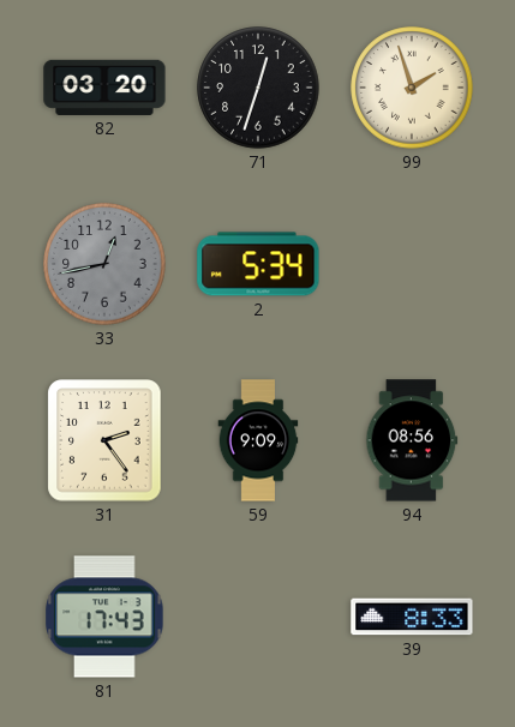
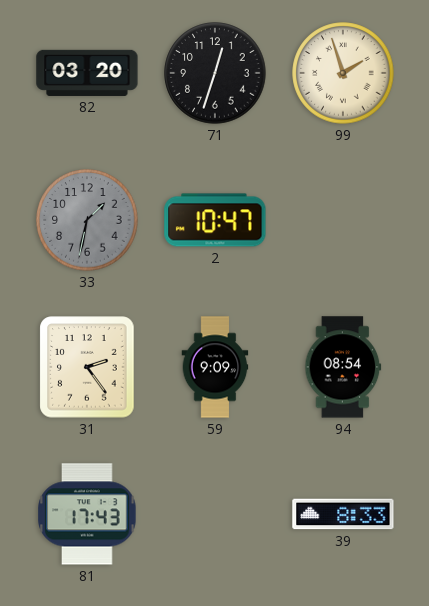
33: 12:43 -> 1:32
2: 5:34 -> 10:47
94: 08:56 -> 08:54
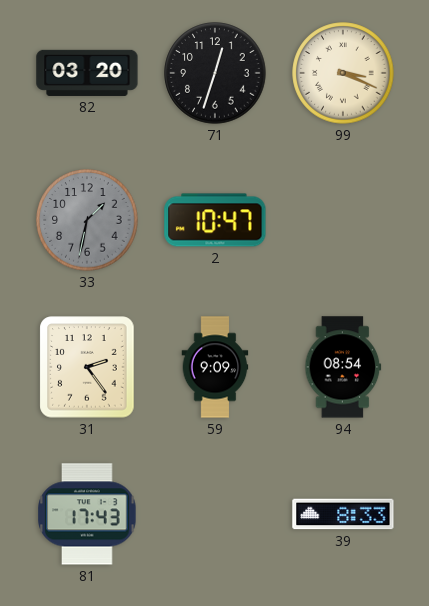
99: 1:57 -> 3:19
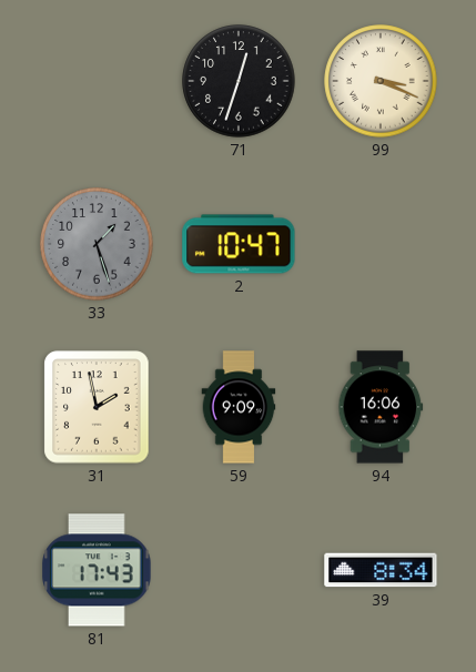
82: 03:20 -> none
33: 1:32 -> 1:27
31: 2:24 -> 1:58
94: 08:54 -> 16:06
39: 8:33 -> 8:34
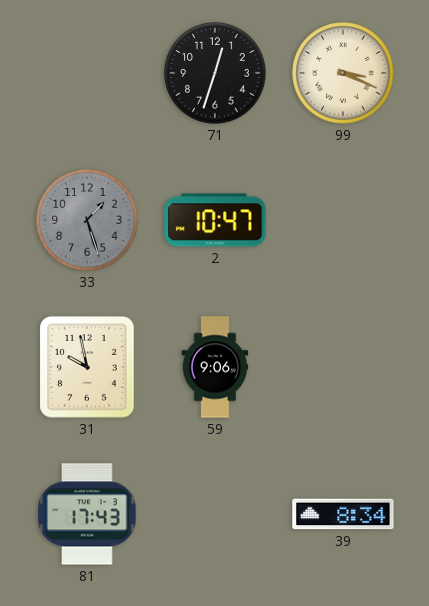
31: 1:58 -> 9:58
59: 9:09 -> 9:06
94: 16:06 -> none
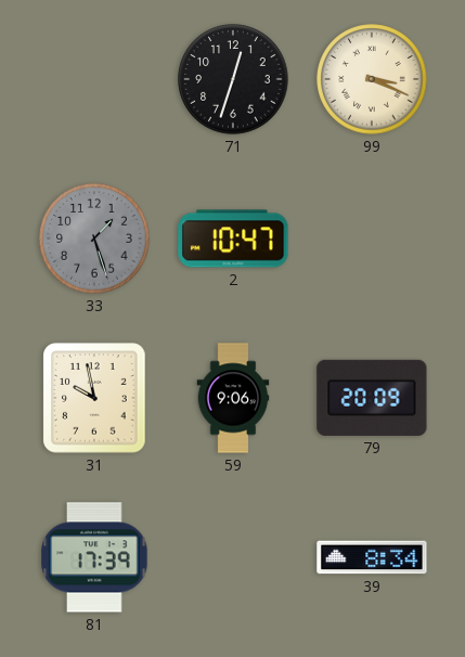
79: none -> 20:09
81: 17:43 -> 17:39
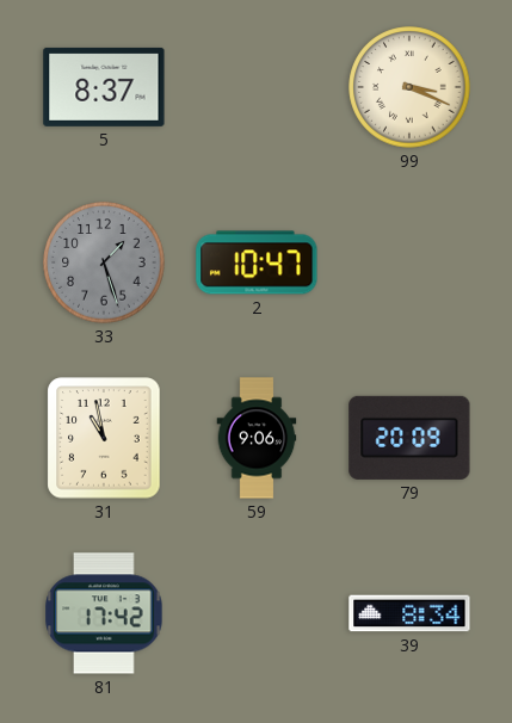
5: none -> 8:37
71: 12:33 -> none
31: 9:58 -> 10:58
81: 17:39 -> 17:42
